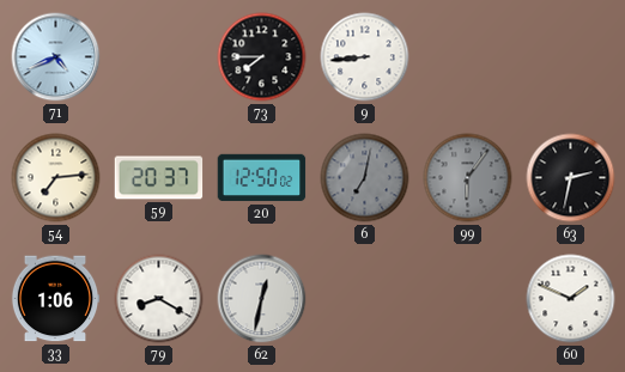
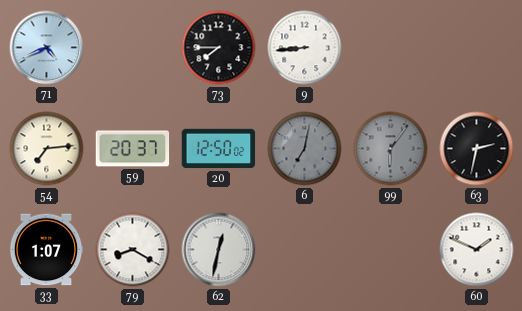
33: 1:06 -> 1:07
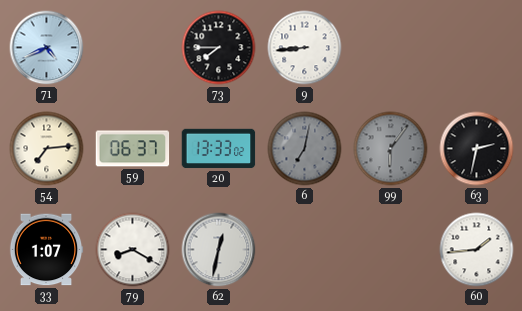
59: 20:37 -> 06:37
20: 12:50 -> 13:33
60: 1:49 -> 1:44
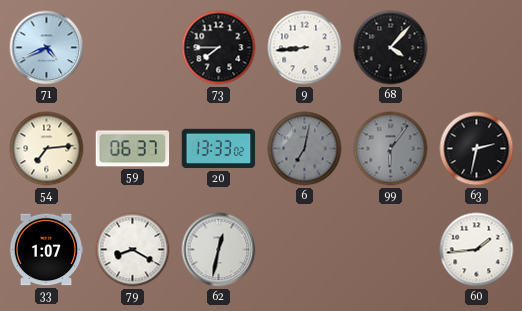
68: none -> 4:07
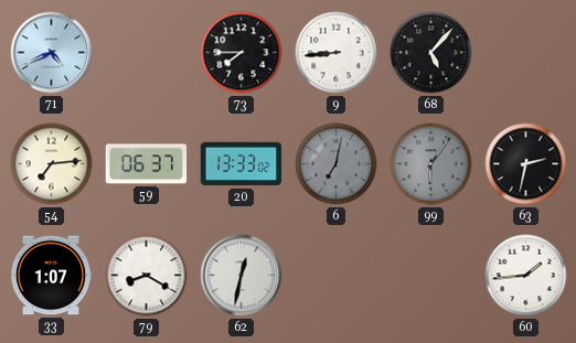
68: 4:07 -> 5:07
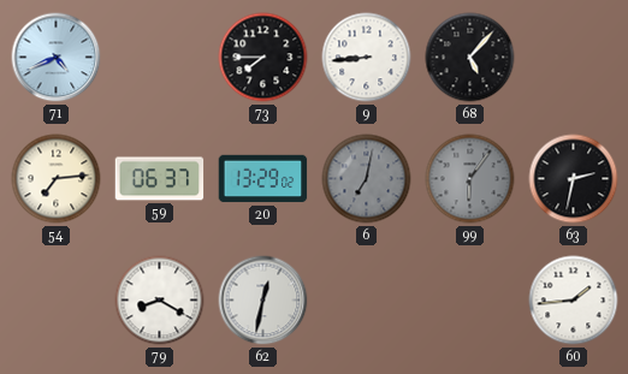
20: 13:33 -> 13:29
33: 1:07 -> none
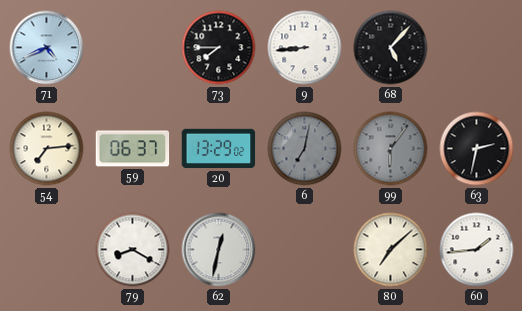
80: none -> 7:08
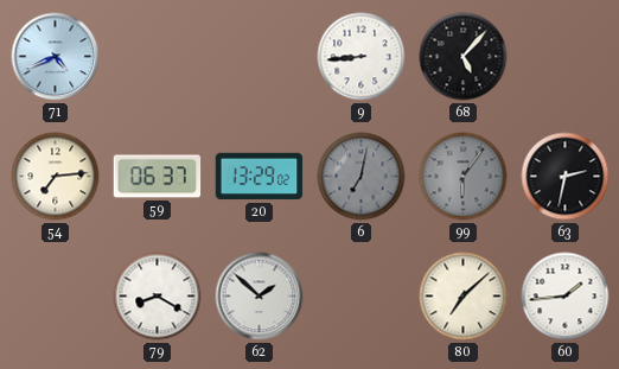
73: 7:45 -> none
62: 12:32 -> 1:52
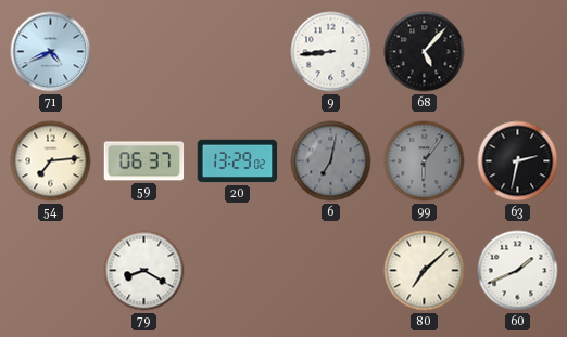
62: 1:52 -> none
60: 1:44 -> 1:41
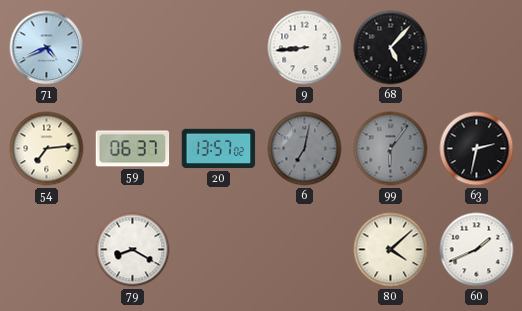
20: 13:29 -> 13:57
80: 7:08 -> 4:08
